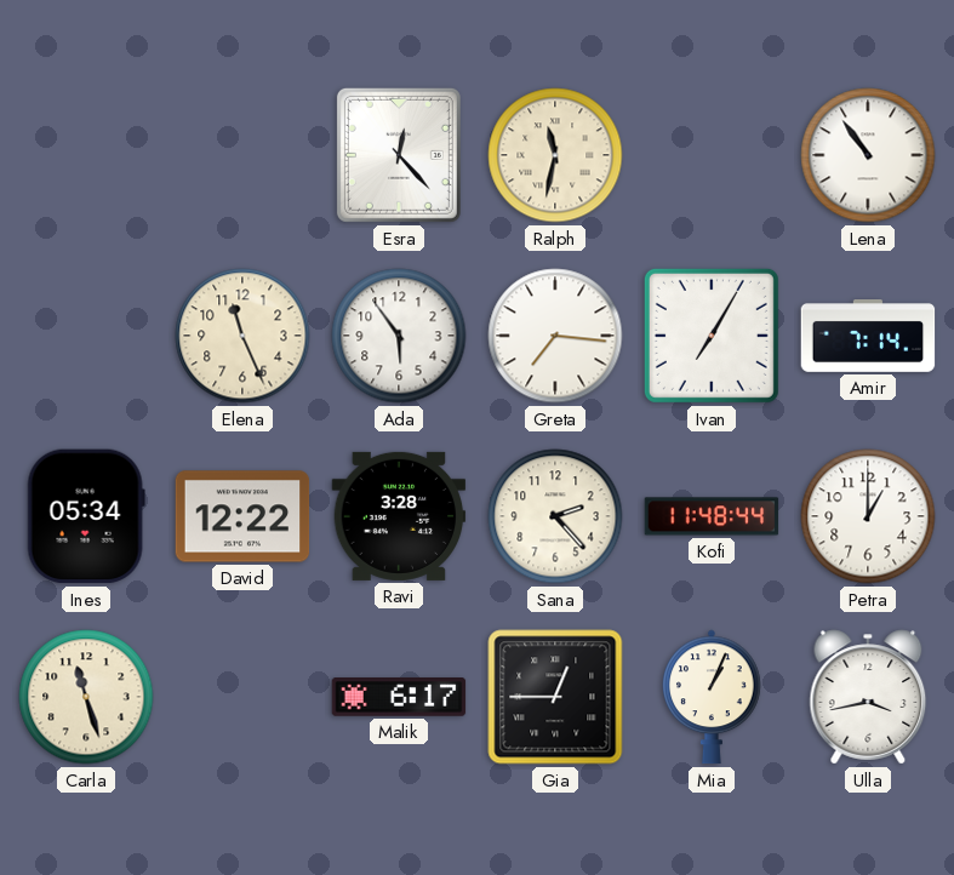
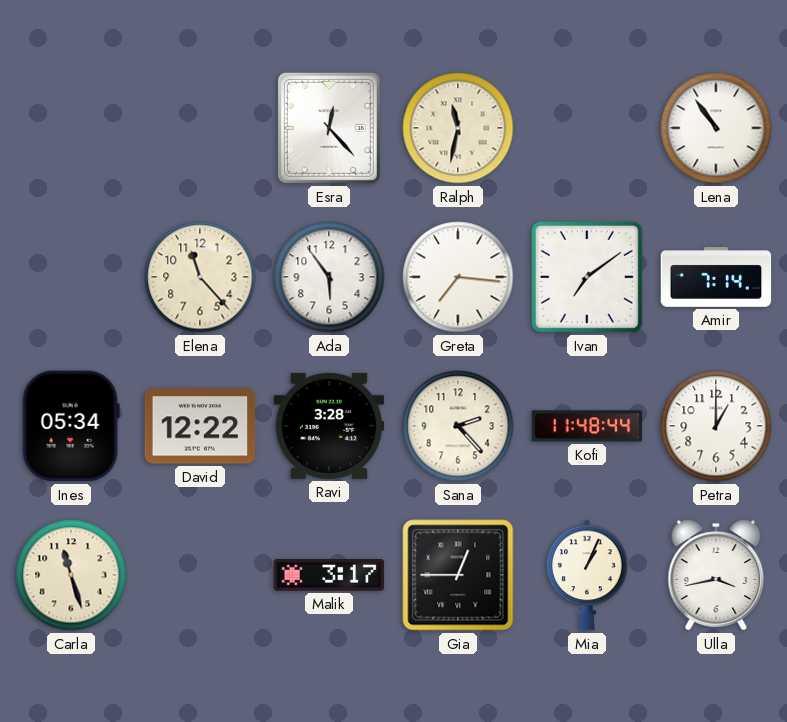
Elena: 11:26 -> 11:23
Ivan: 7:05 -> 7:09
Malik: 6:17 -> 3:17
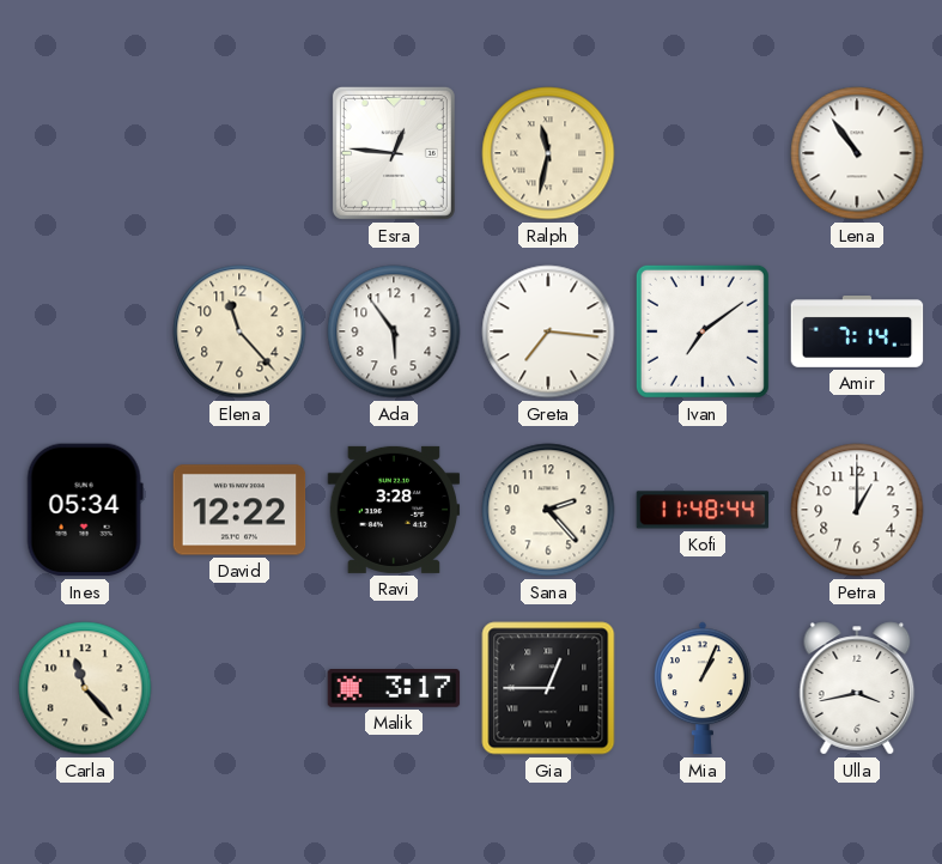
Esra: 12:23 -> 12:46
Carla: 11:27 -> 11:23
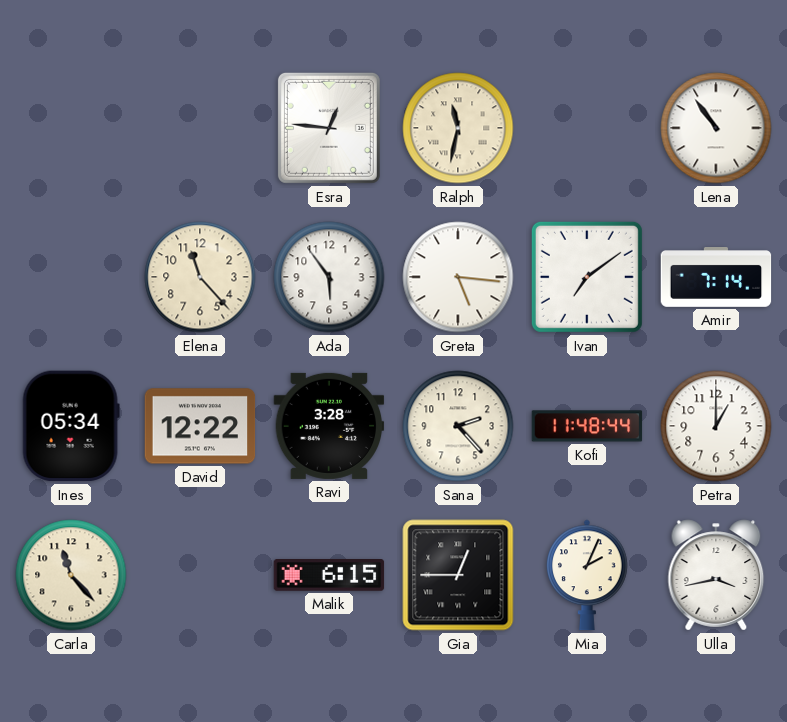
Greta: 7:16 -> 5:16
Malik: 3:17 -> 6:15
Mia: 1:04 -> 2:04
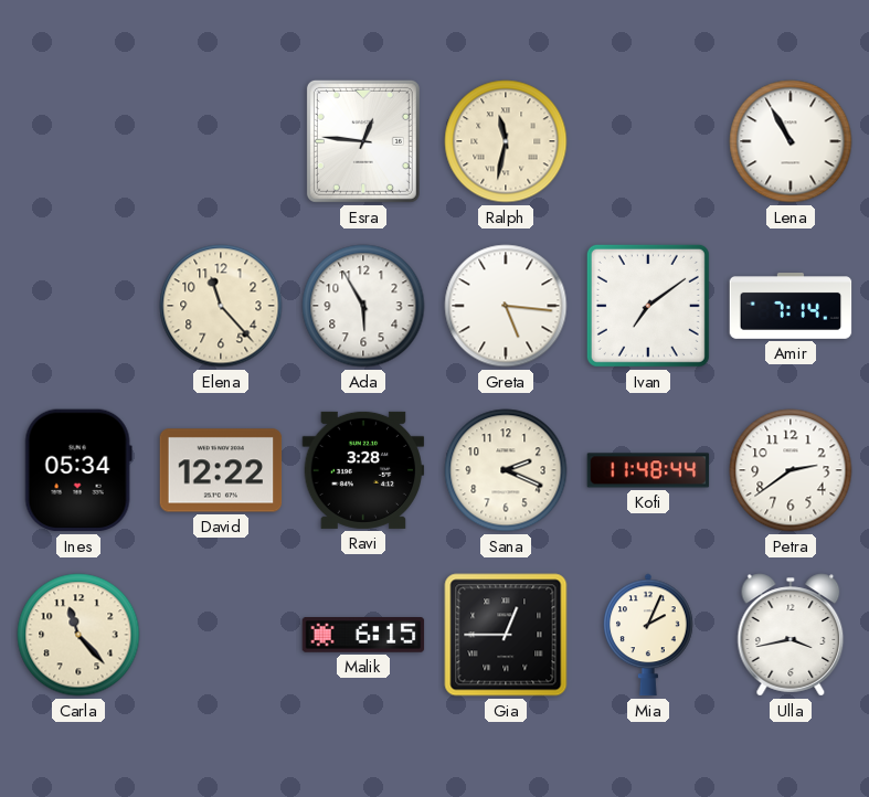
Lena: 10:54 -> 10:55
Ada: 5:54 -> 5:55
Sana: 2:23 -> 2:19
Petra: 1:00 -> 2:39
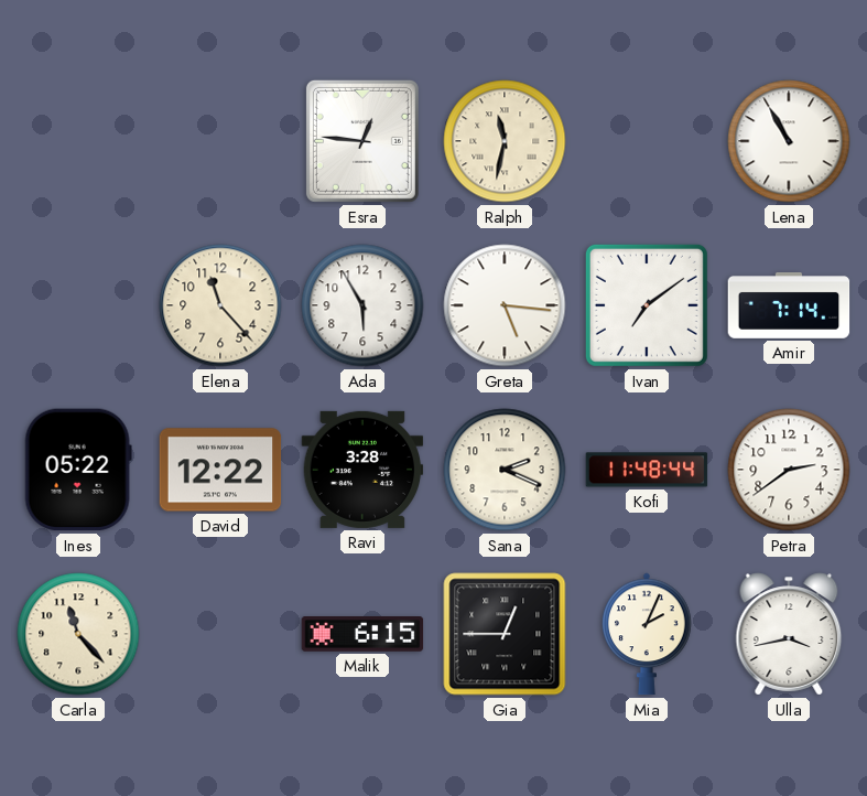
Ines: 05:34 -> 05:22
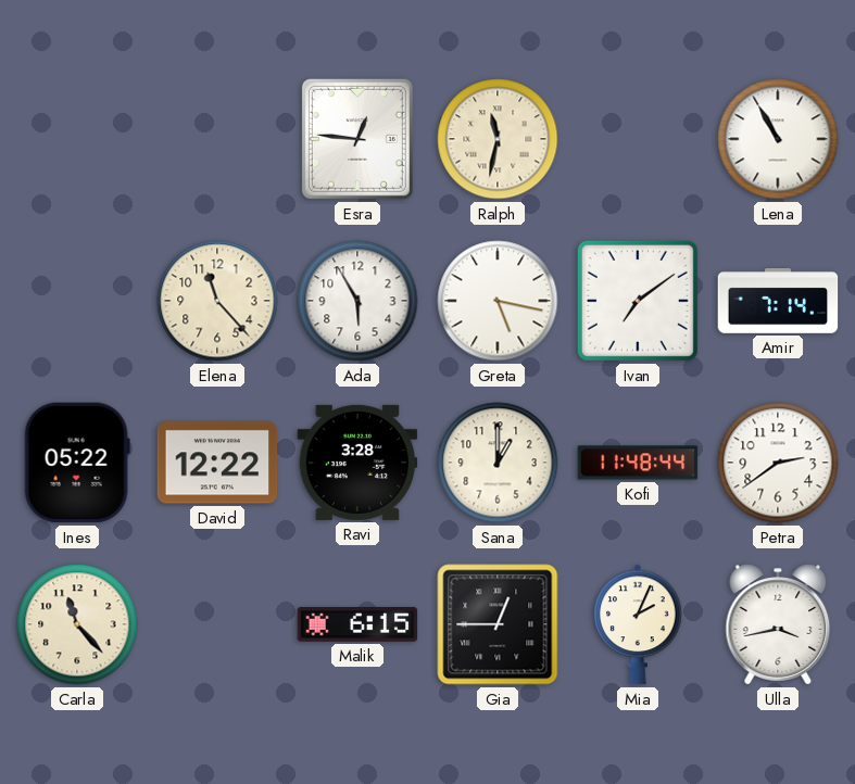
Greta: 5:16 -> 5:17
Sana: 2:19 -> 1:00
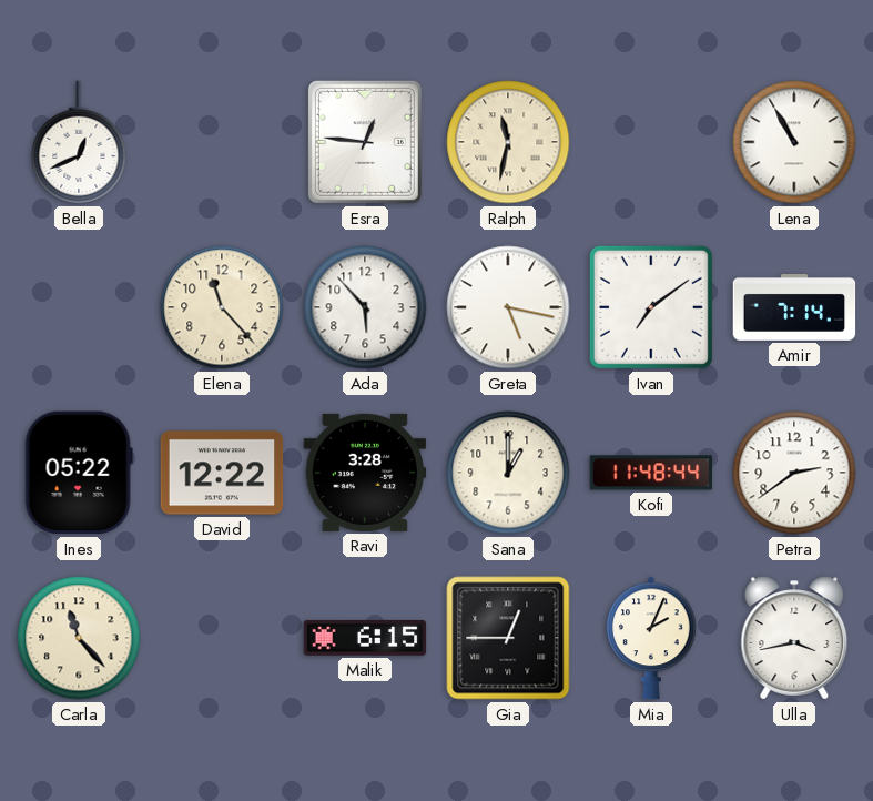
Bella: none -> 12:41
Ada: 5:55 -> 5:53
